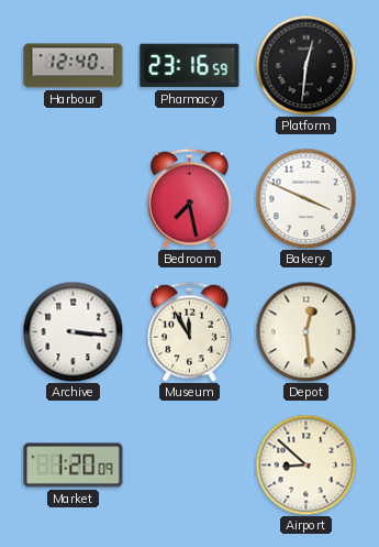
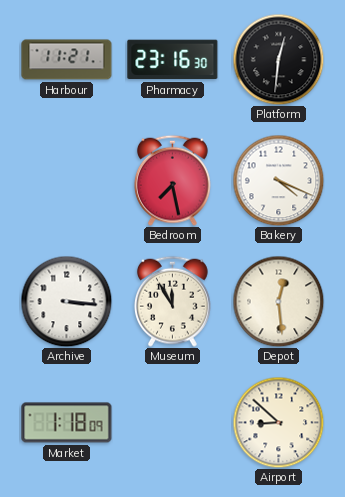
Harbour: 12:40 -> 11:21
Pharmacy: 23:16:59 -> 23:16:30
Bakery: 3:49 -> 4:19
Market: 1:20 -> 1:18
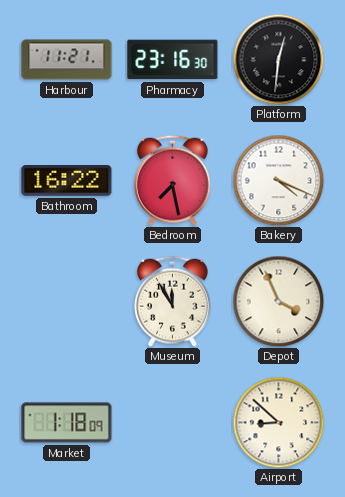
Bathroom: none -> 16:22
Archive: 3:16 -> none
Depot: 12:29 -> 3:56
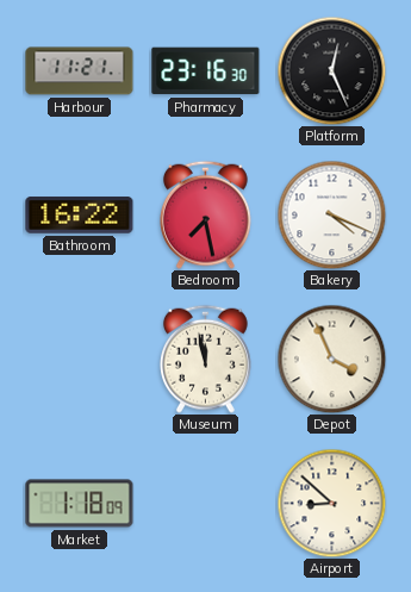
Platform: 12:31 -> 12:26
Museum: 11:55 -> 11:58
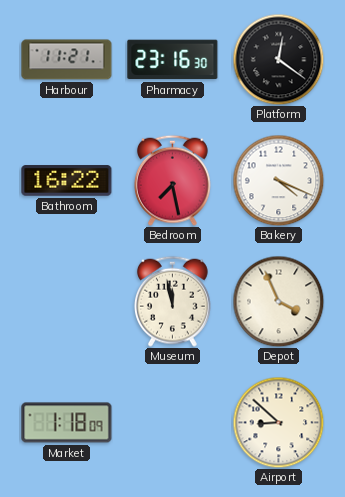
Platform: 12:26 -> 12:21
